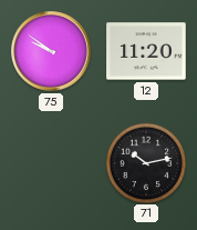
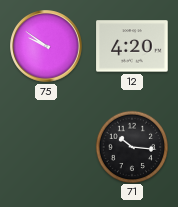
12: 11:20 -> 4:20
71: 10:13 -> 10:16
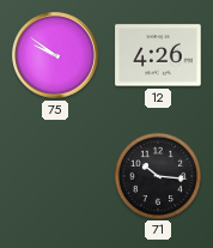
12: 4:20 -> 4:26
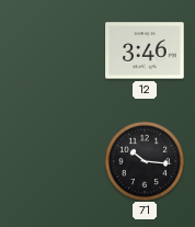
75: 9:51 -> none
12: 4:26 -> 3:46
